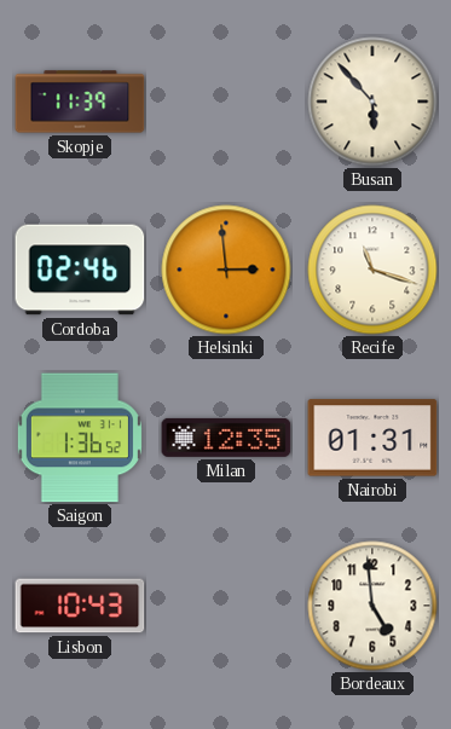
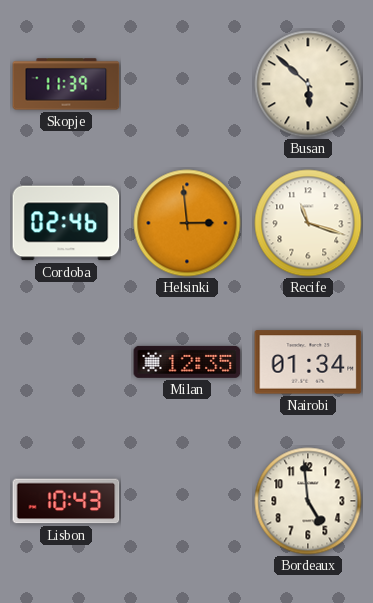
Busan: 5:53 -> 5:52
Saigon: 1:36 -> none
Nairobi: 01:31 -> 01:34
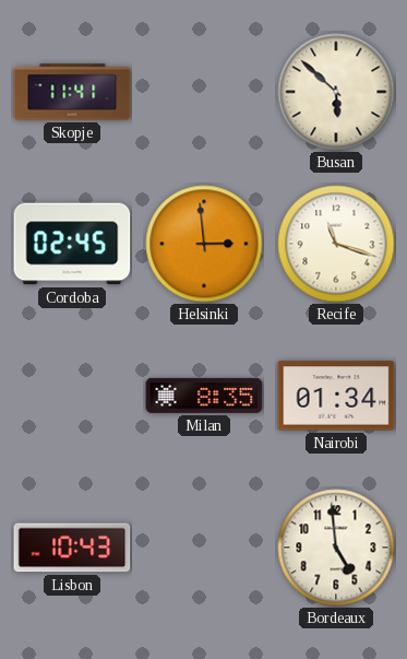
Skopje: 11:39 -> 11:41
Cordoba: 02:46 -> 02:45
Milan: 12:35 -> 8:35
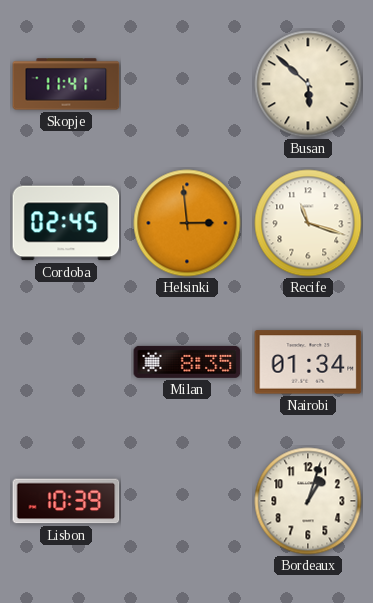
Lisbon: 10:43 -> 10:39
Bordeaux: 4:59 -> 1:03
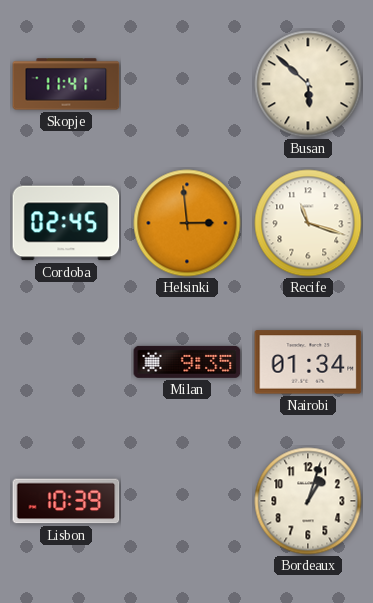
Milan: 8:35 -> 9:35
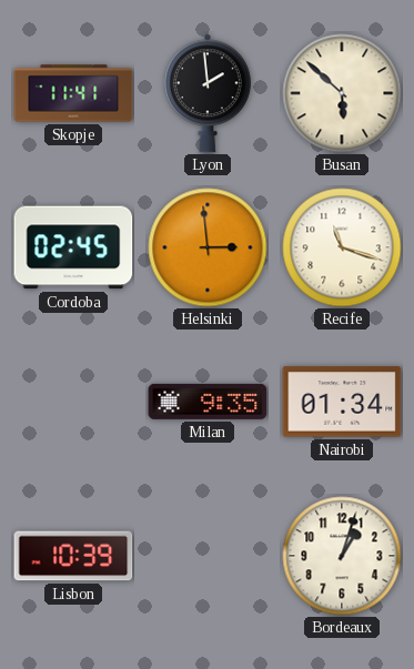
Lyon: none -> 1:59
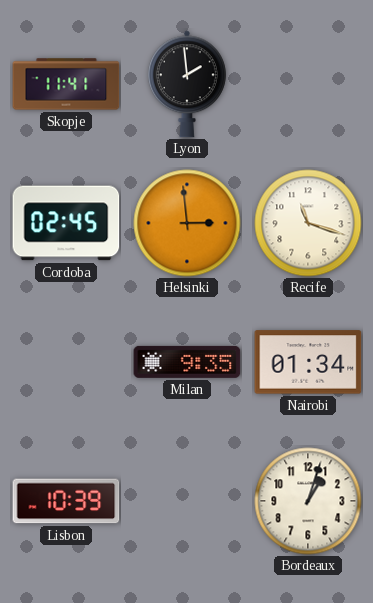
Busan: 5:52 -> none
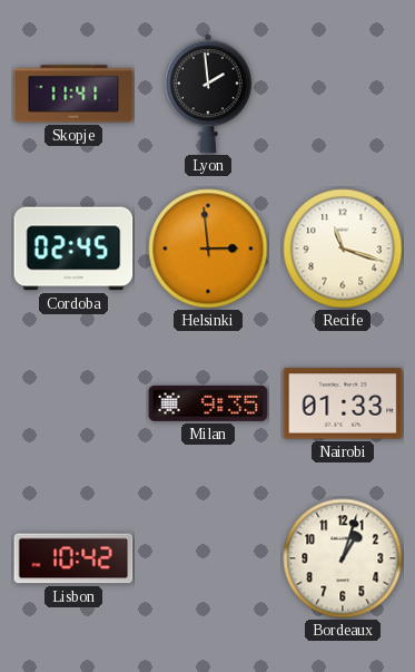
Nairobi: 01:34 -> 01:33
Lisbon: 10:39 -> 10:42
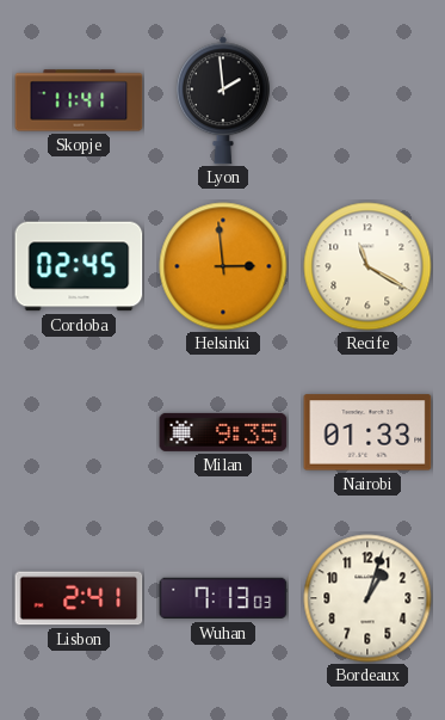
Recife: 11:18 -> 11:20
Lisbon: 10:42 -> 2:41
Wuhan: none -> 7:13
